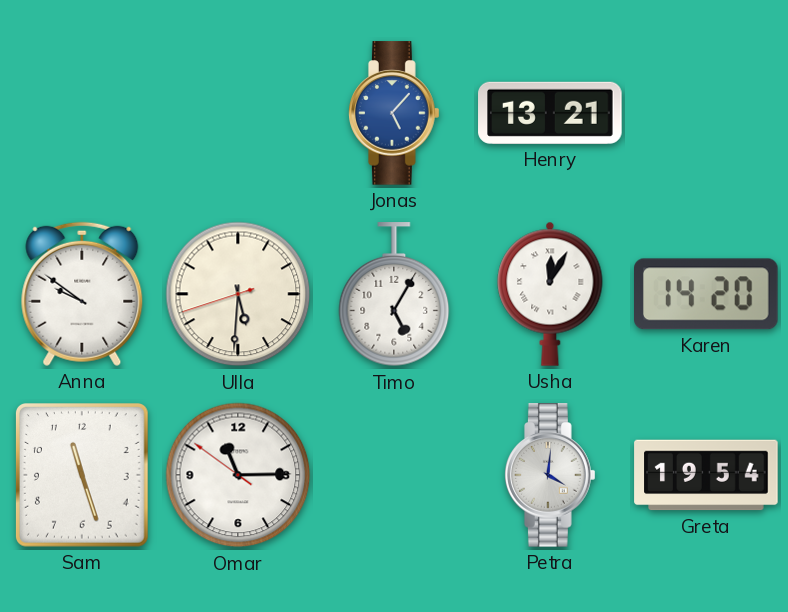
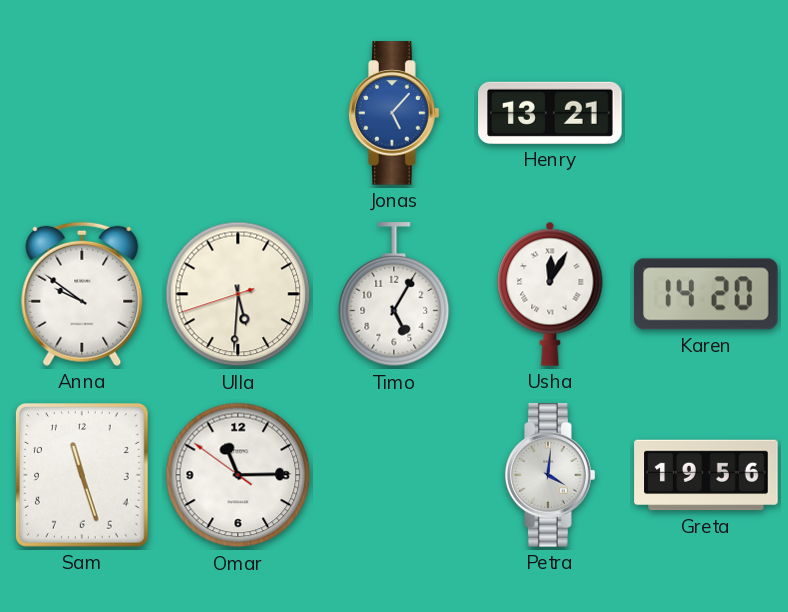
Greta: 19:54 -> 19:56
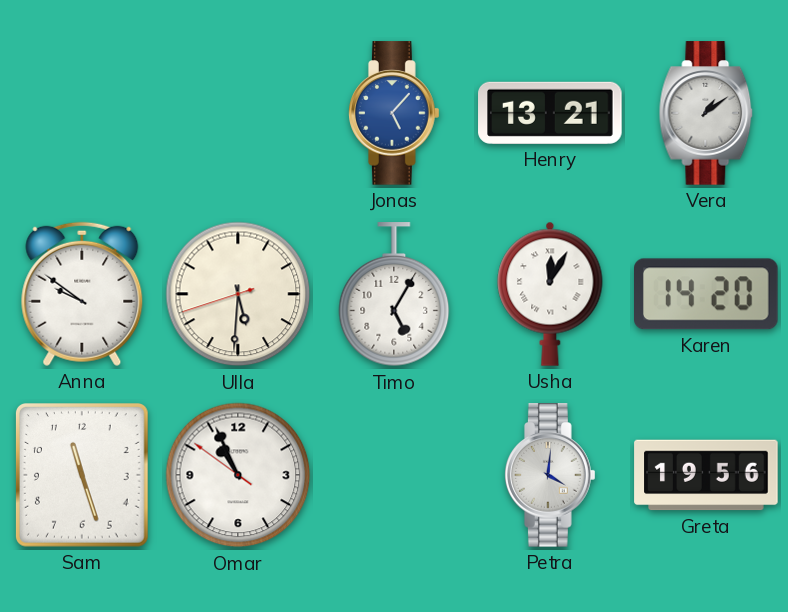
Vera: none -> 1:09
Omar: 11:14 -> 10:55
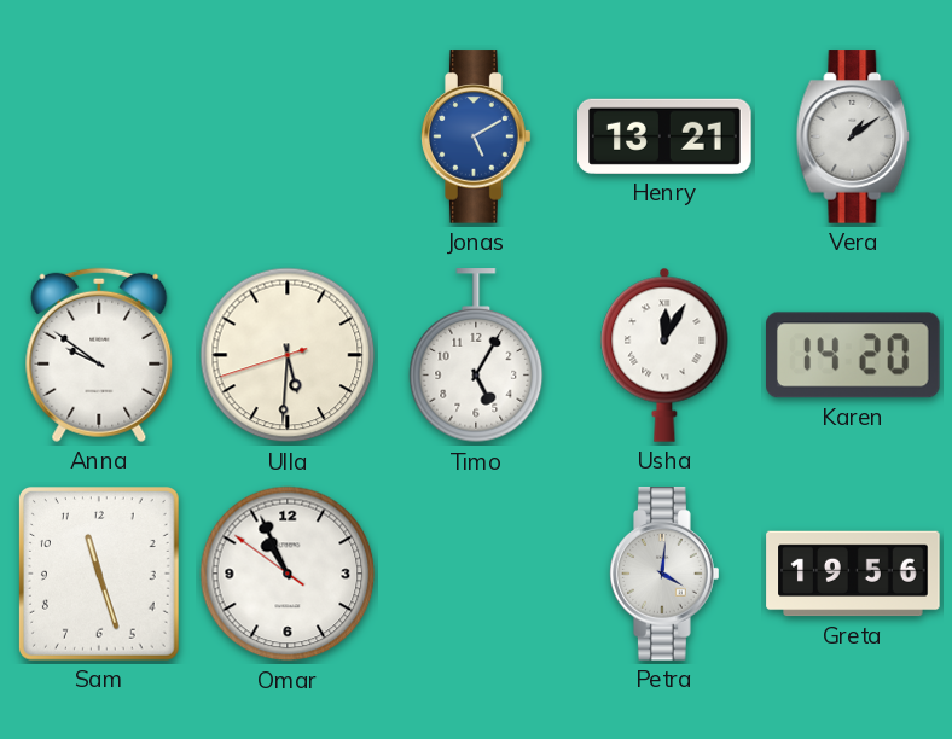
Jonas: 5:07 -> 5:10
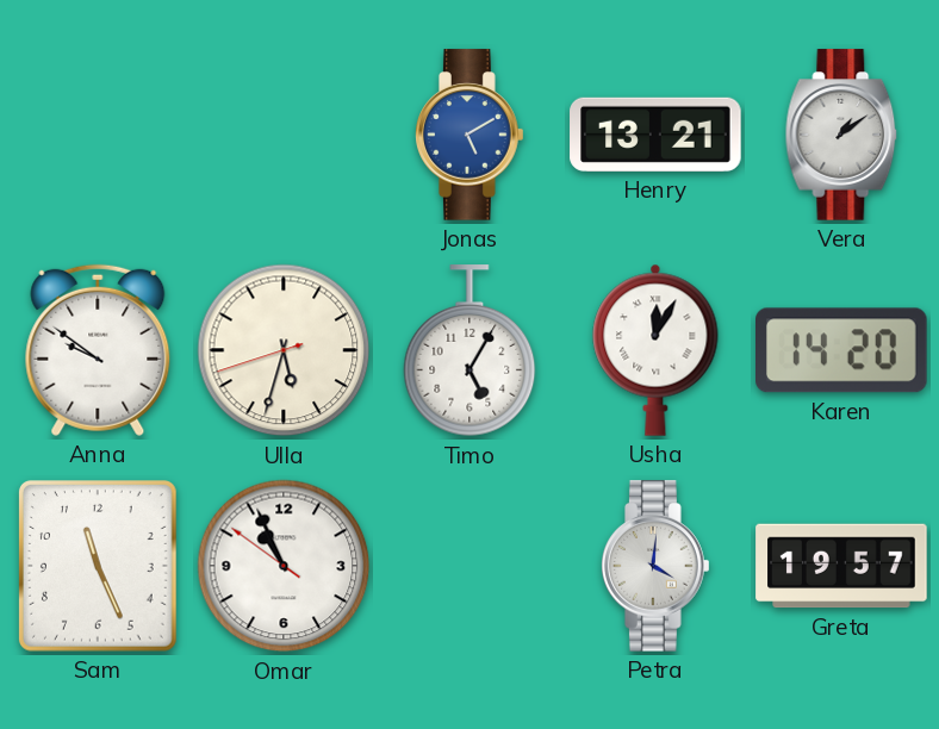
Ulla: 5:30 -> 5:32
Sam: 11:27 -> 11:26
Greta: 19:56 -> 19:57
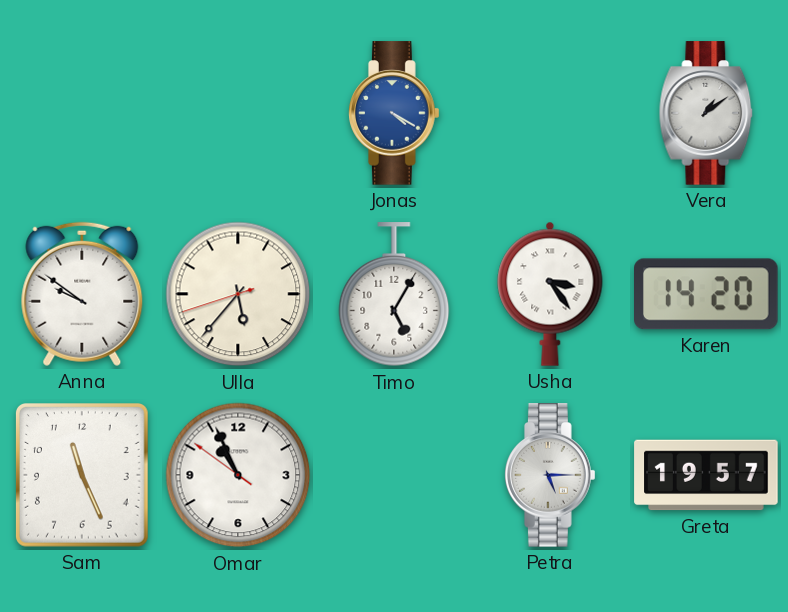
Jonas: 5:10 -> 4:20
Henry: 13:21 -> none
Ulla: 5:32 -> 5:36
Usha: 12:05 -> 3:24
Petra: 4:01 -> 5:15
